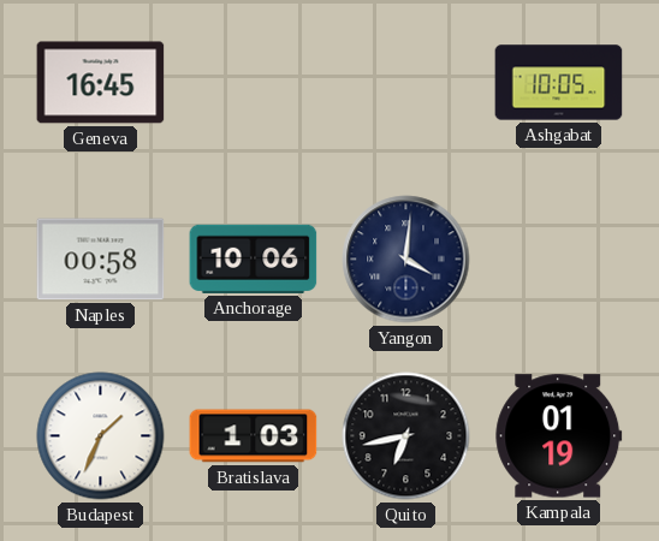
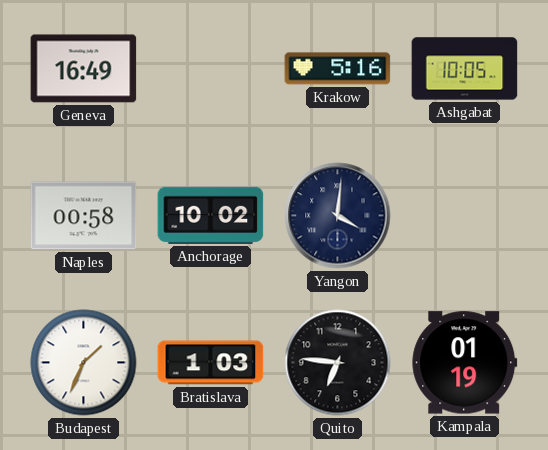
Geneva: 16:45 -> 16:49
Krakow: none -> 5:16
Anchorage: 10:06 -> 10:02
Quito: 6:43 -> 6:46
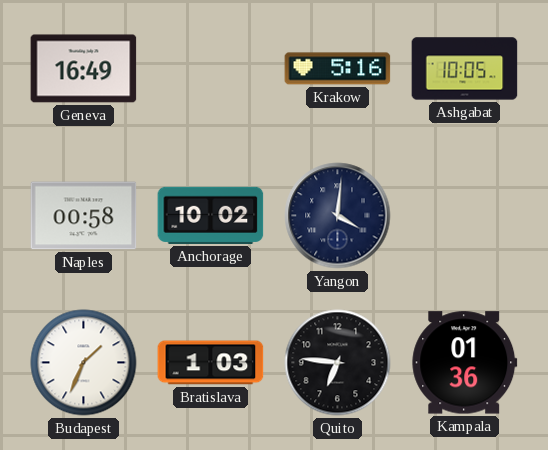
Kampala: 01:19 -> 01:36
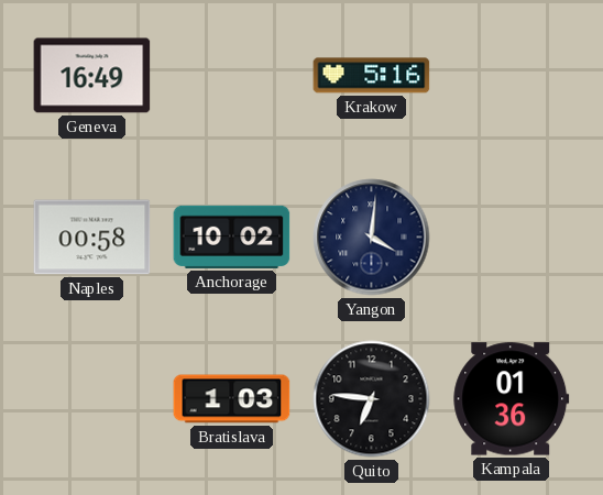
Ashgabat: 10:05 -> none
Budapest: 1:34 -> none
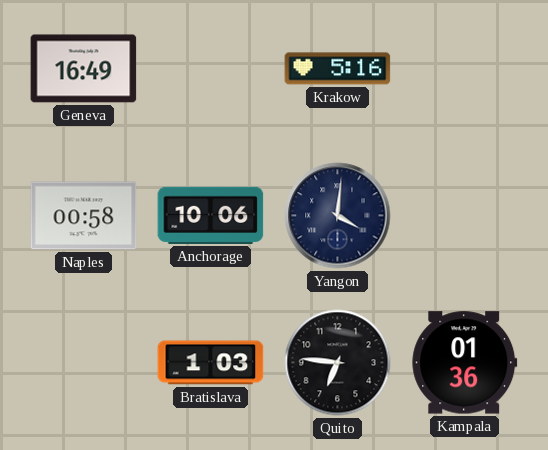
Anchorage: 10:02 -> 10:06
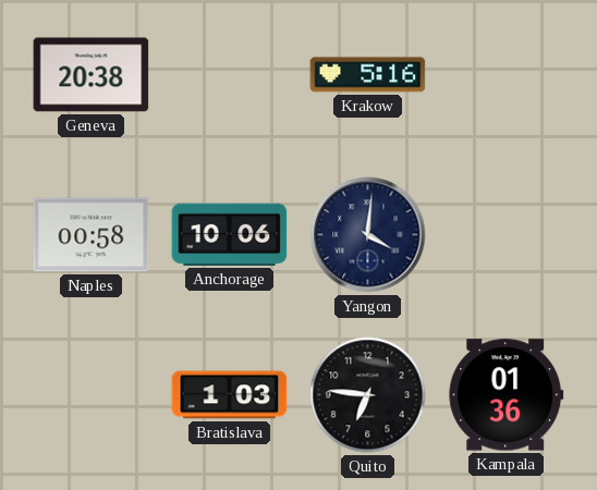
Geneva: 16:49 -> 20:38
